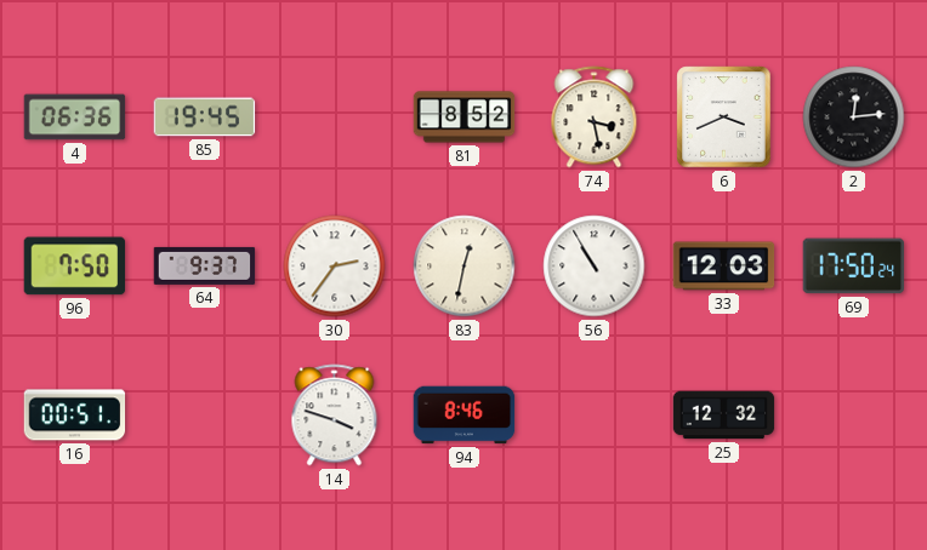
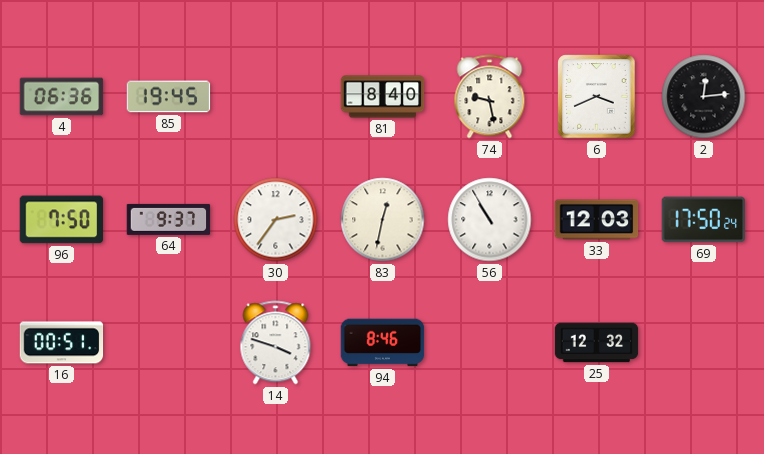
81: 8:52 -> 8:40
74: 3:28 -> 9:28
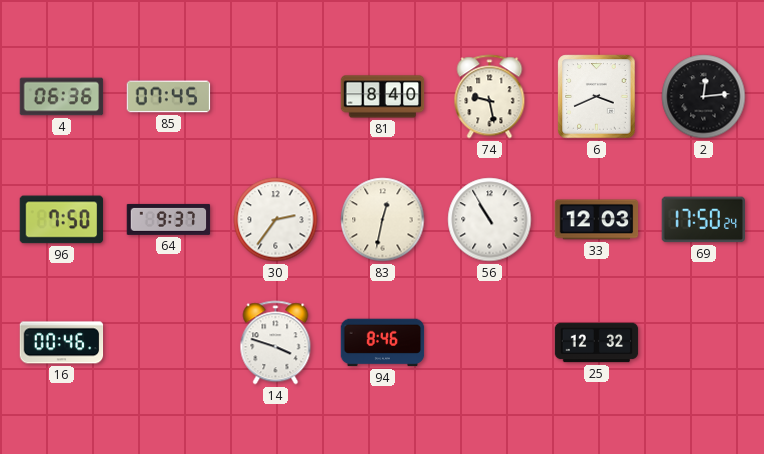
85: 19:45 -> 07:45
16: 00:51 -> 00:46
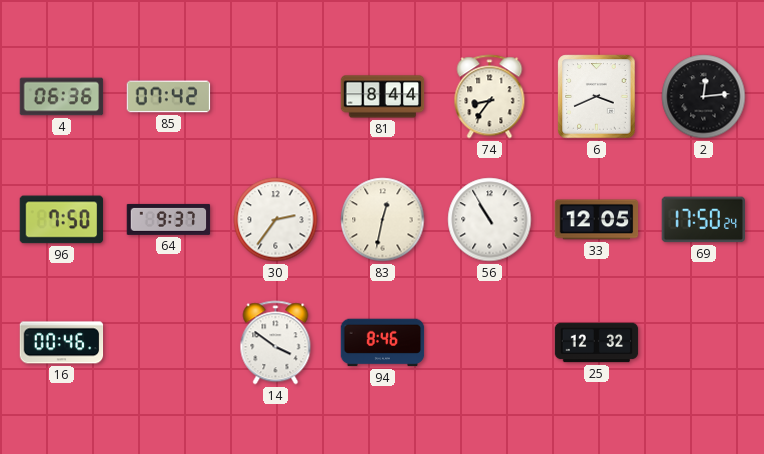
85: 07:45 -> 07:42
81: 8:40 -> 8:44
74: 9:28 -> 8:36
33: 12:03 -> 12:05
14: 3:48 -> 3:51
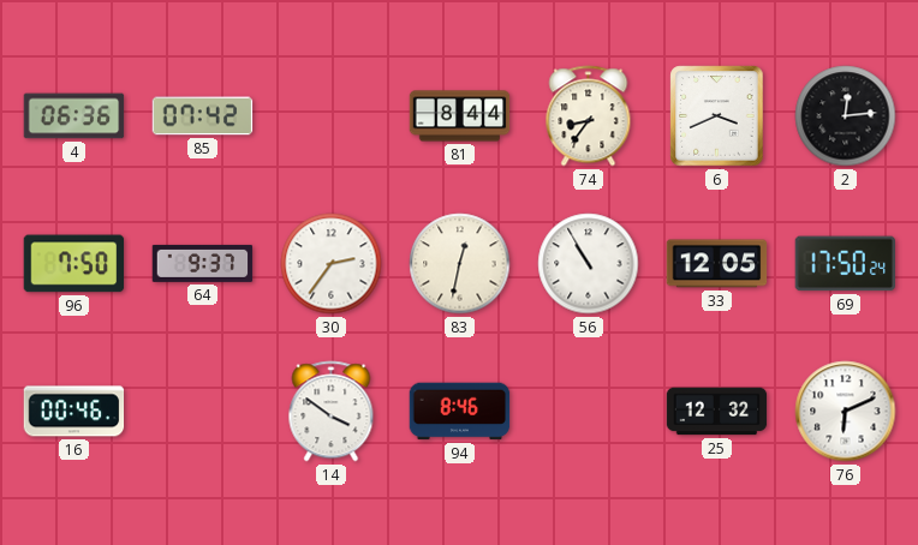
76: none -> 6:11
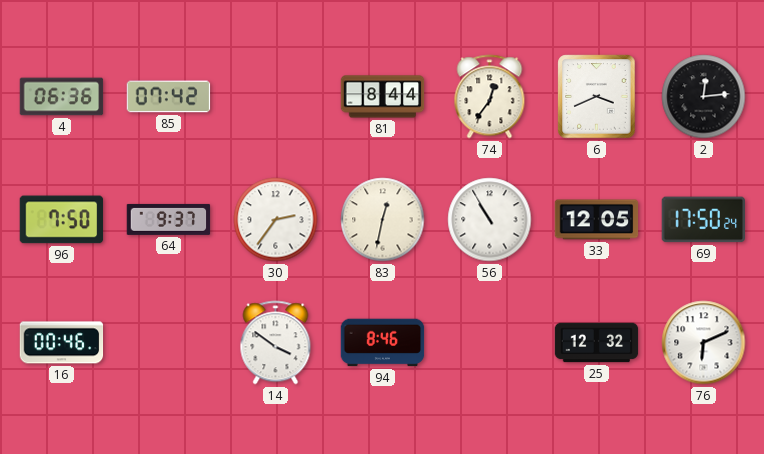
74: 8:36 -> 12:36
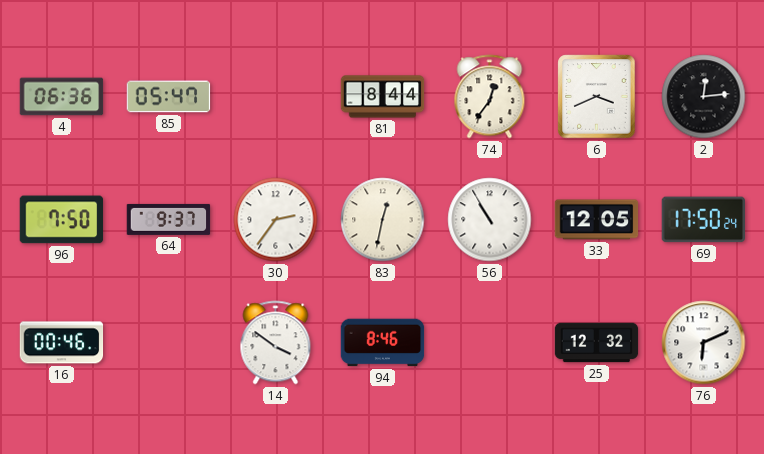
85: 07:42 -> 05:47
